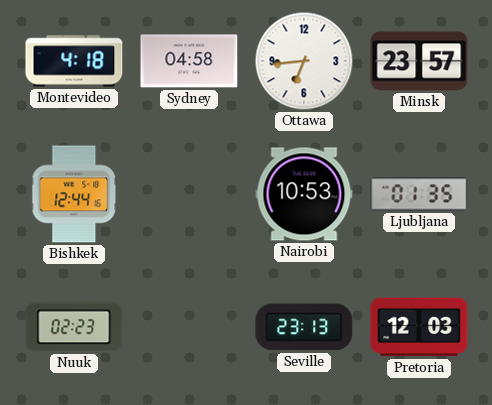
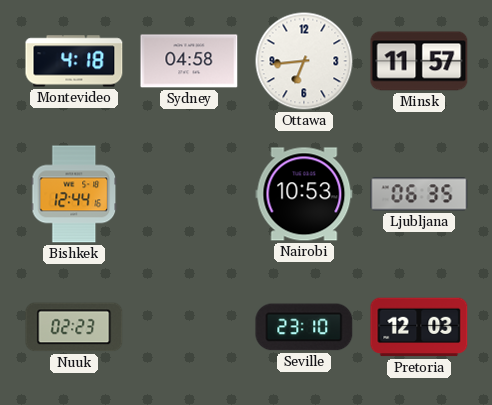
Minsk: 23:57 -> 11:57
Ljubljana: 01:35 -> 06:35
Seville: 23:13 -> 23:10
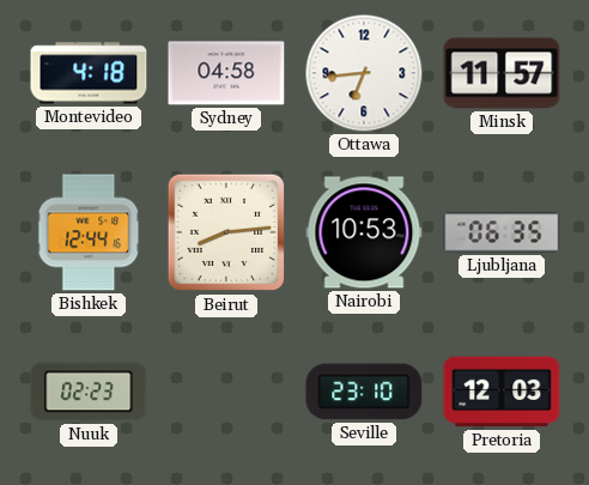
Beirut: none -> 8:14
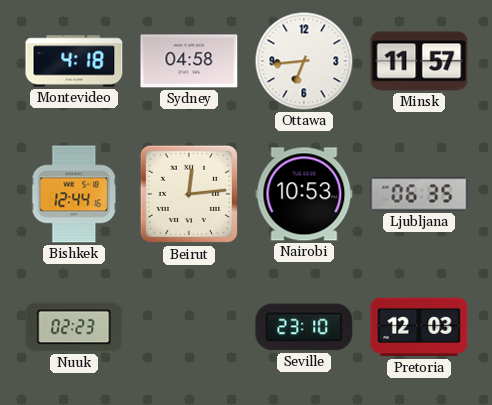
Beirut: 8:14 -> 12:14
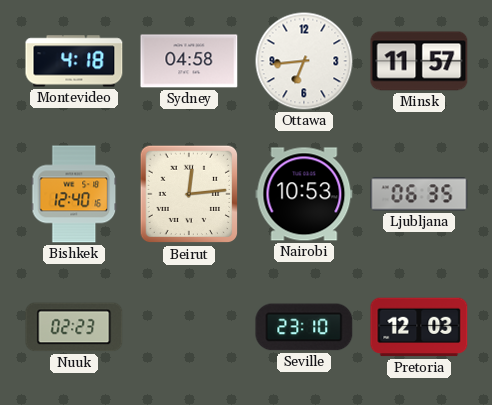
Bishkek: 12:44 -> 12:40
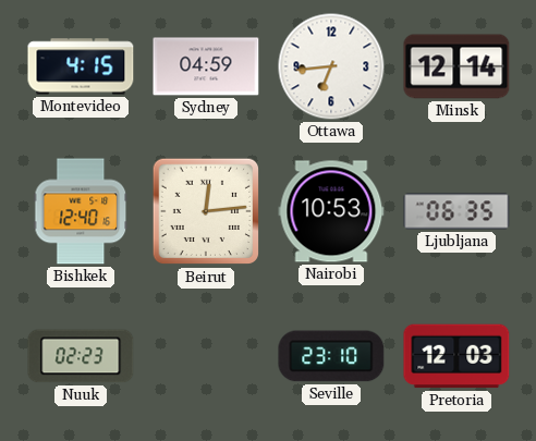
Montevideo: 4:18 -> 4:15
Sydney: 04:58 -> 04:59
Minsk: 11:57 -> 12:14
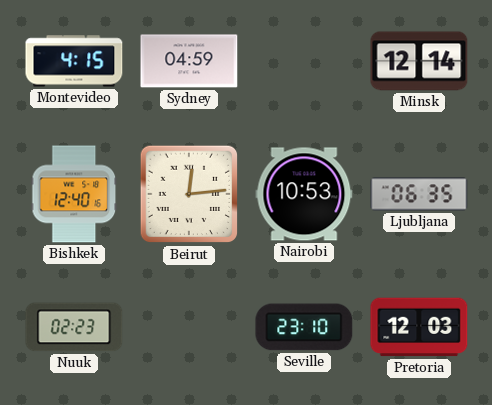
Ottawa: 6:44 -> none
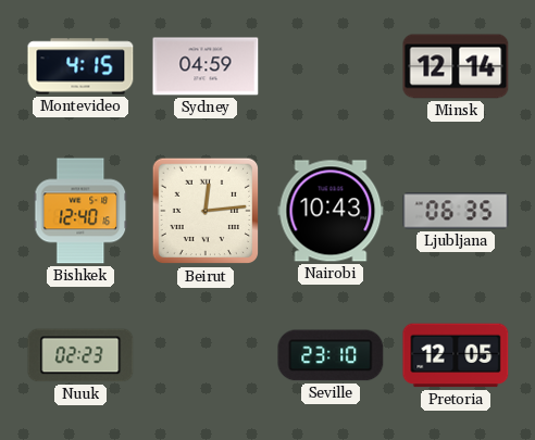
Nairobi: 10:53 -> 10:43
Pretoria: 12:03 -> 12:05
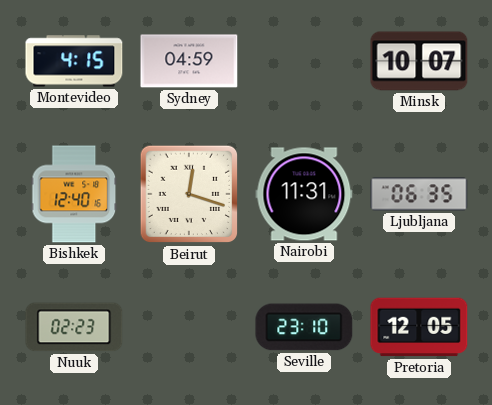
Minsk: 12:14 -> 10:07
Beirut: 12:14 -> 12:18
Nairobi: 10:43 -> 11:31
